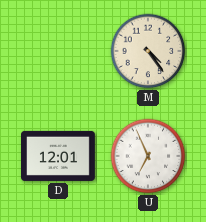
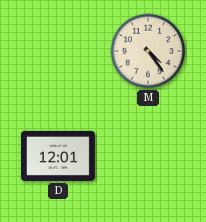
U: 6:56 -> none
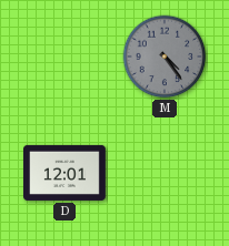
M dial: cream -> grey
